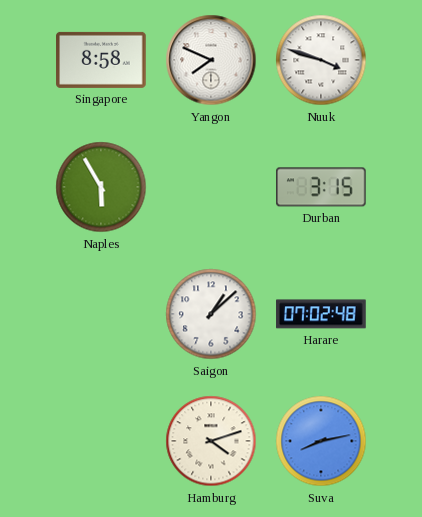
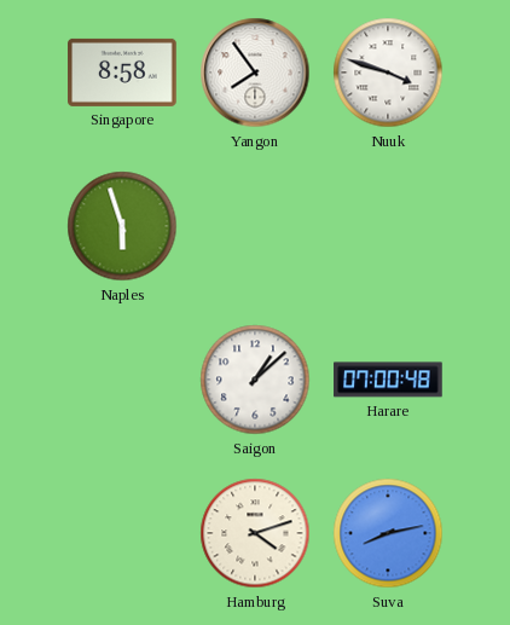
Yangon: 7:49 -> 7:54
Naples: 5:55 -> 5:57
Durban: 3:15 -> none
Harare: 07:02 -> 07:00
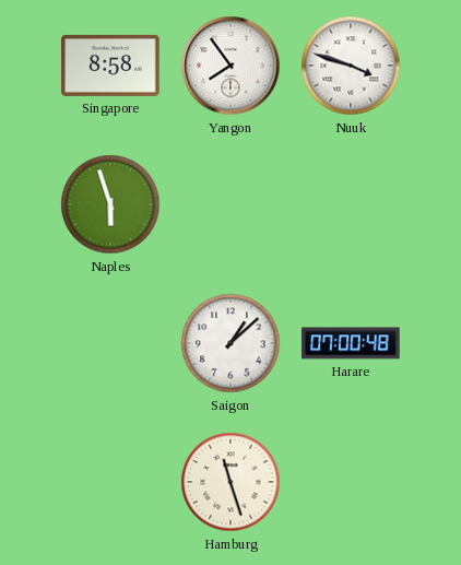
Hamburg: 4:12 -> 11:27
Suva: 8:13 -> none
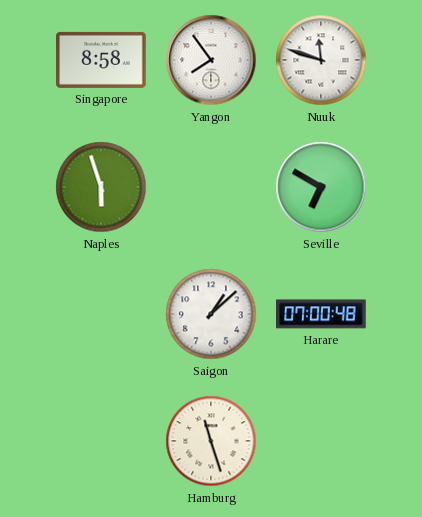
Nuuk: 3:48 -> 11:48
Seville: none -> 6:50
